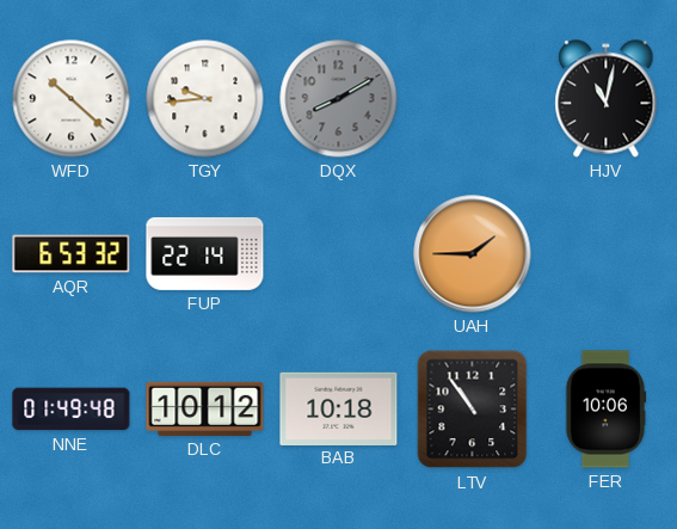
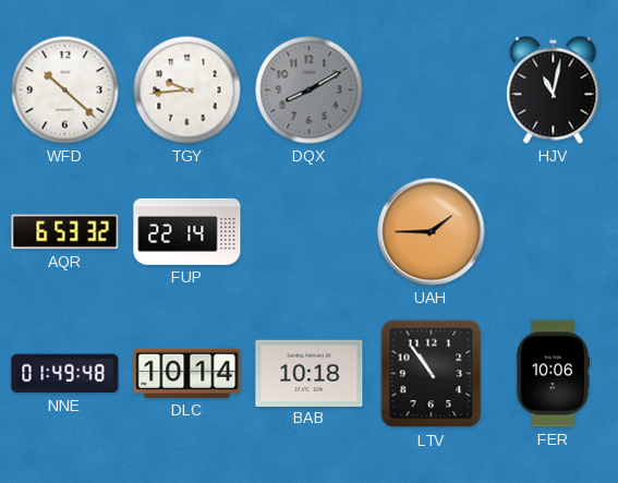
DLC: 10:12 -> 10:14
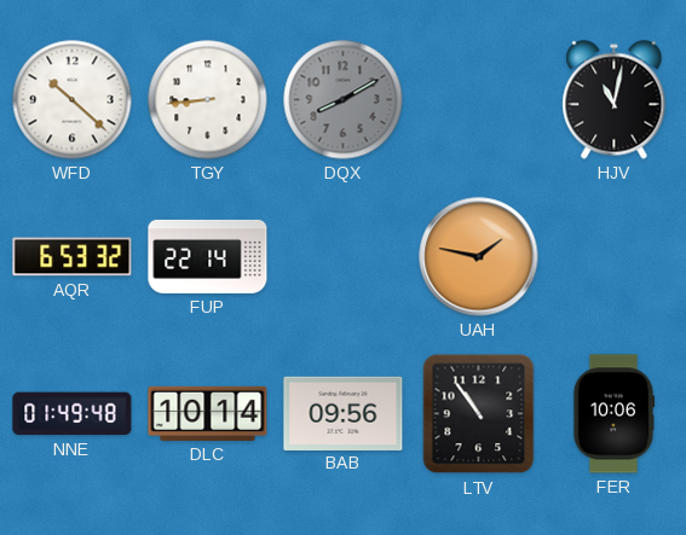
TGY: 9:44 -> 8:44
UAH: 1:45 -> 1:47
BAB: 10:18 -> 09:56
